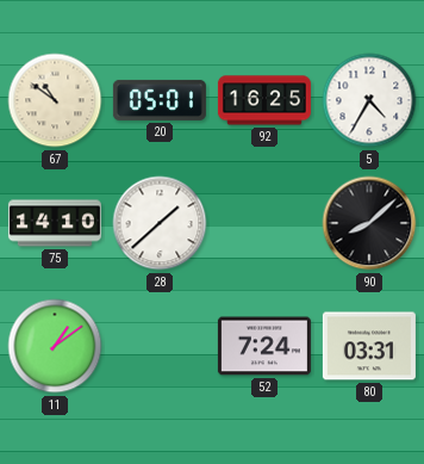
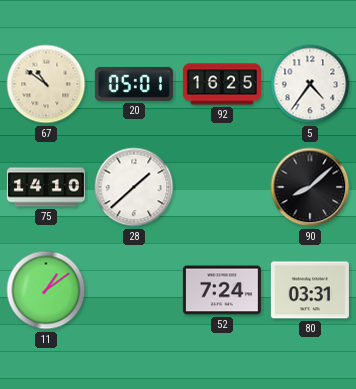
5: 4:35 -> 4:36
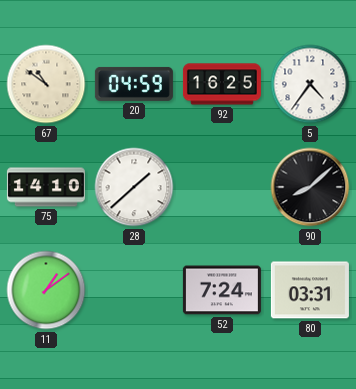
20: 05:01 -> 04:59
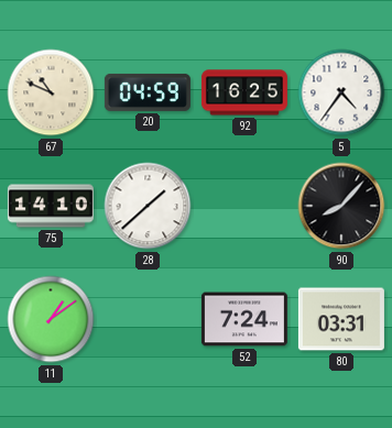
67: 10:51 -> 10:49
90: 8:08 -> 8:07
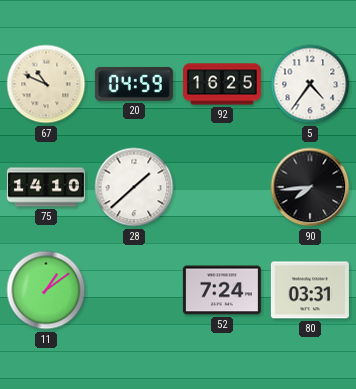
90: 8:07 -> 7:44
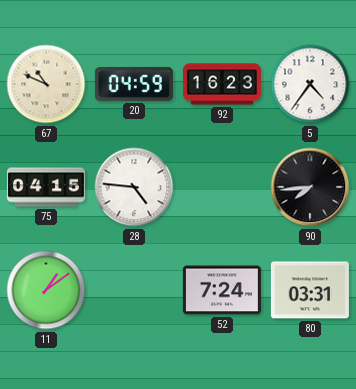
92: 16:25 -> 16:23
75: 14:10 -> 04:15
28: 1:38 -> 4:46
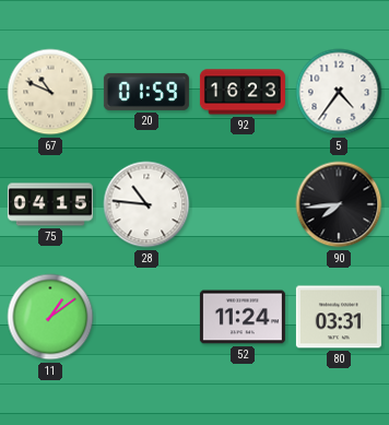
20: 04:59 -> 01:59
28: 4:46 -> 10:46
52: 7:24 -> 11:24
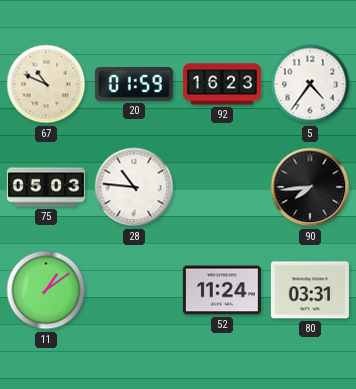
75: 04:15 -> 05:03
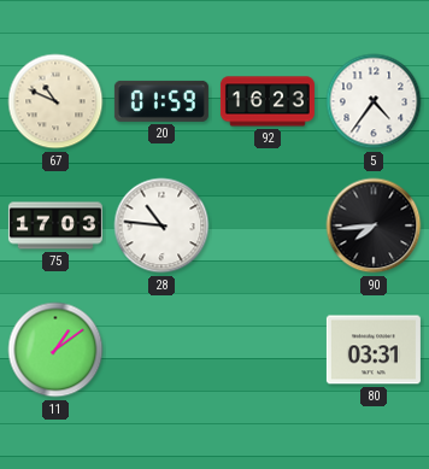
75: 05:03 -> 17:03
52: 11:24 -> none
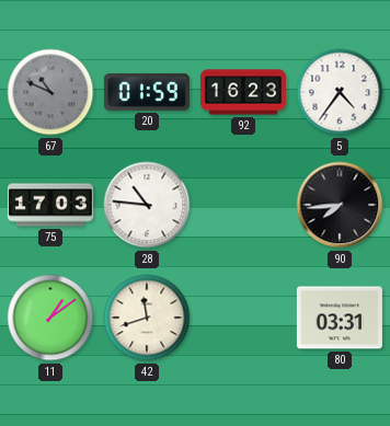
67 dial: cream -> grey
42: none -> 11:42
